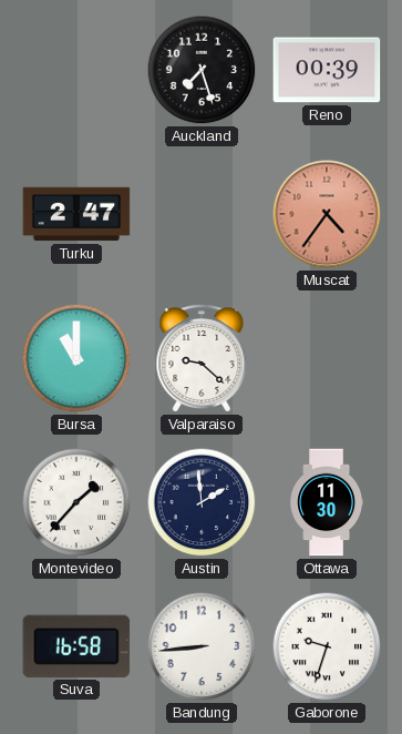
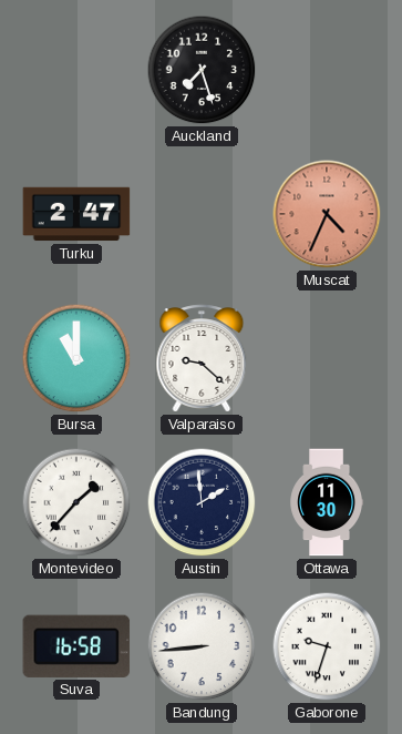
Reno: 00:39 -> none
Muscat: 4:36 -> 4:34
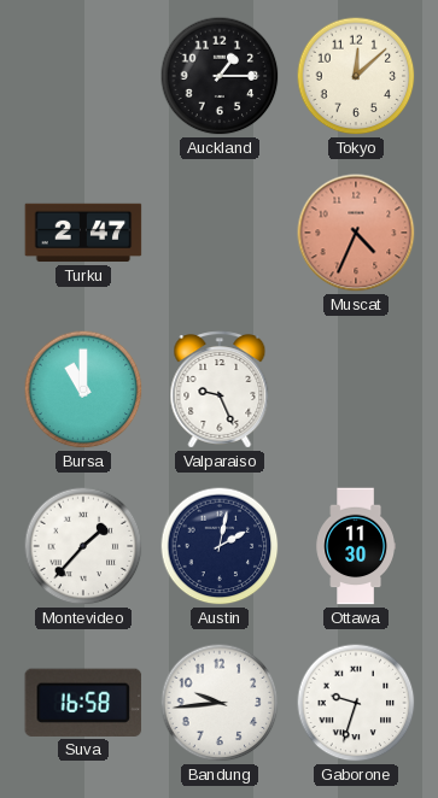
Auckland: 7:27 -> 1:15
Tokyo: none -> 12:08
Valparaiso: 9:22 -> 9:26
Austin: 1:59 -> 2:02
Bandung: 8:44 -> 9:44
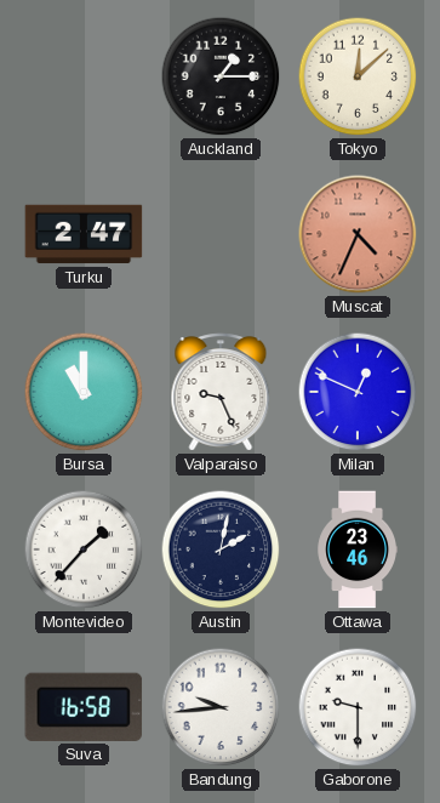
Milan: none -> 12:49
Ottawa: 11:30 -> 23:46
Gaborone: 9:33 -> 9:30
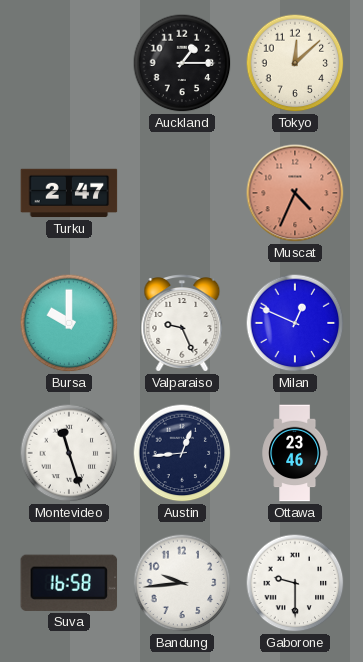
Bursa: 11:00 -> 10:00
Montevideo: 1:37 -> 11:27
Austin: 2:02 -> 12:44
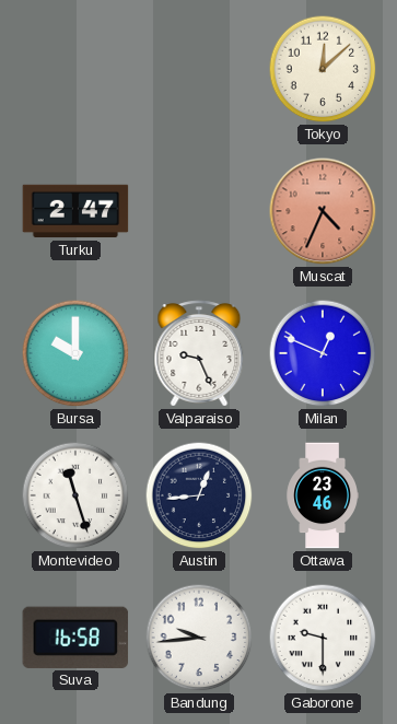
Auckland: 1:15 -> none
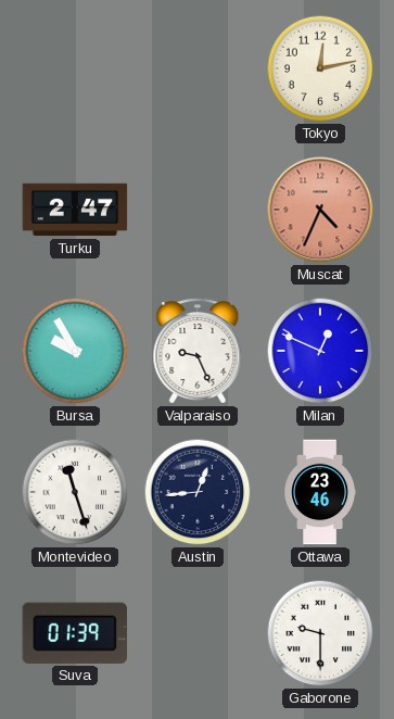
Tokyo: 12:08 -> 12:13
Bursa: 10:00 -> 9:55
Suva: 16:58 -> 01:39
Bandung: 9:44 -> none
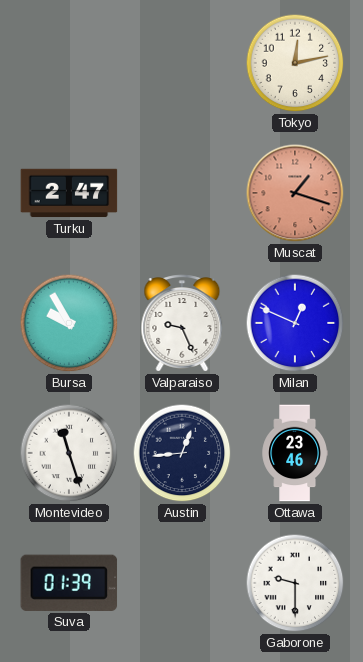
Muscat: 4:34 -> 1:18
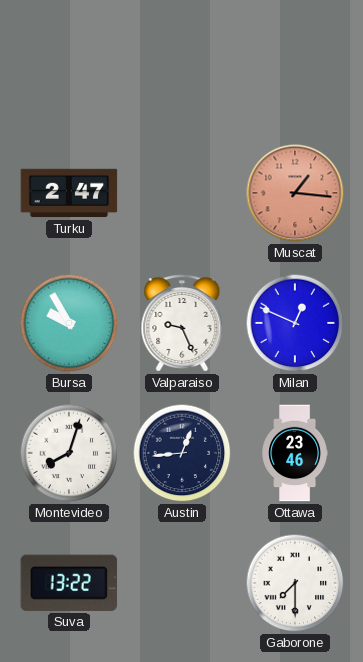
Tokyo: 12:13 -> none
Muscat: 1:18 -> 1:16
Montevideo: 11:27 -> 8:03
Suva: 01:39 -> 13:22
Gaborone: 9:30 -> 7:30
